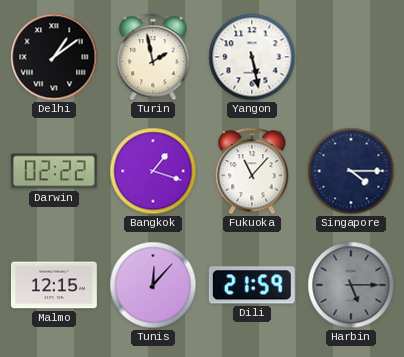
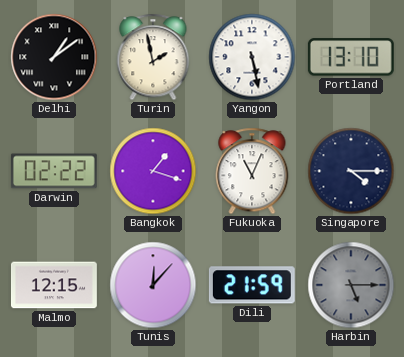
Portland: none -> 13:10
Fukuoka: 11:07 -> 11:04
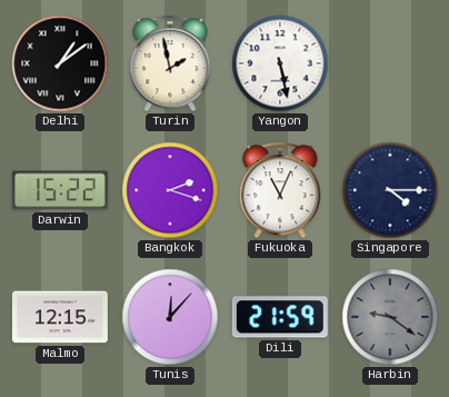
Portland: 13:10 -> none
Darwin: 02:22 -> 15:22
Bangkok: 1:18 -> 2:18
Harbin: 5:15 -> 9:21
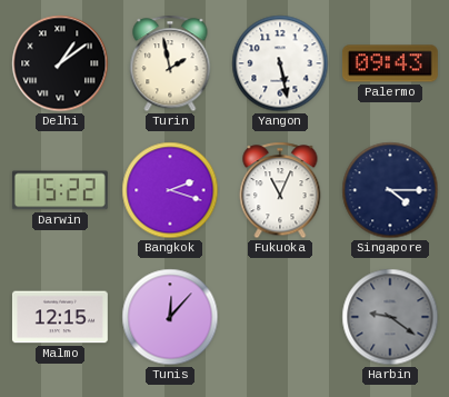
Palermo: none -> 09:43
Dili: 21:59 -> none
